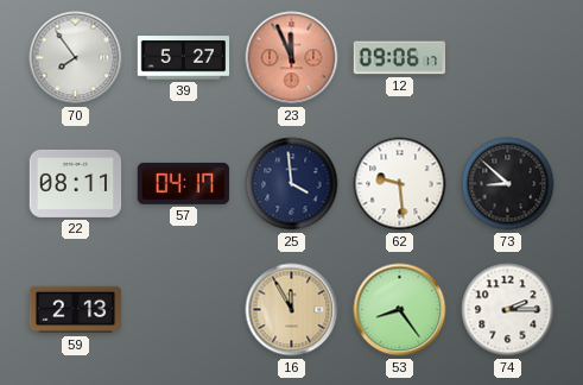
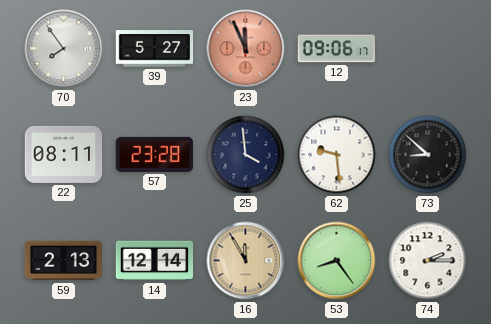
57: 04:17 -> 23:28
14: none -> 12:14
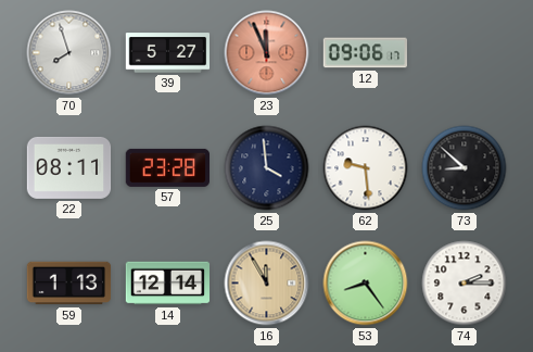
70: 7:54 -> 7:57
59: 2:13 -> 1:13
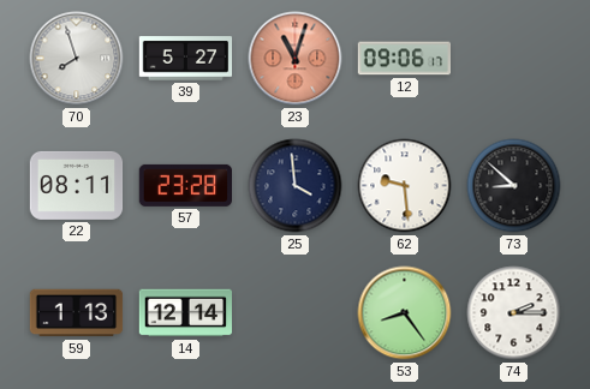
23: 11:56 -> 11:03
16: 11:55 -> none
